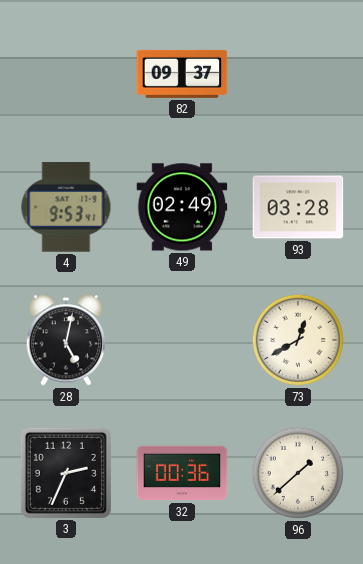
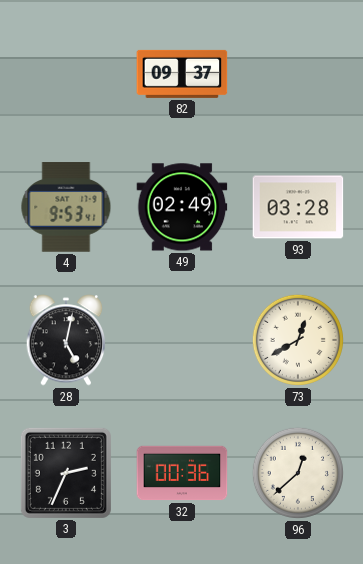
96: 1:38 -> 12:38
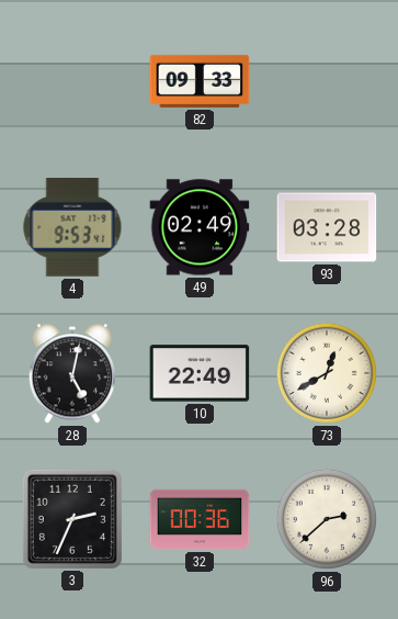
82: 09:37 -> 09:33
10: none -> 22:49
96: 12:38 -> 2:38
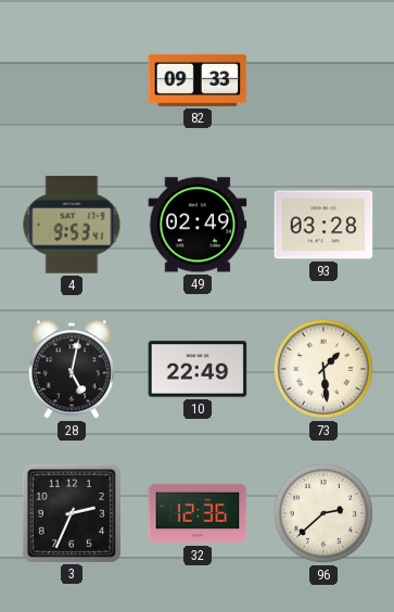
73: 12:40 -> 1:29
32: 00:36 -> 12:36
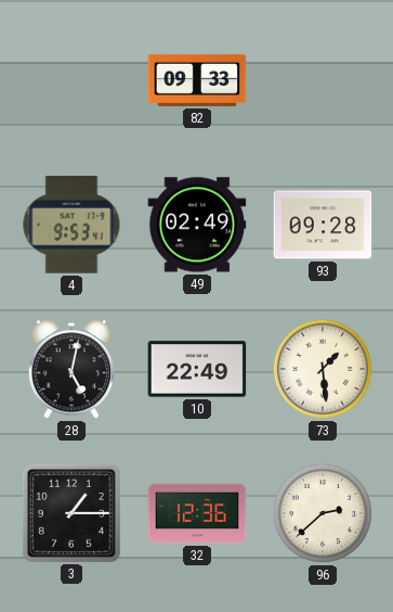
93: 03:28 -> 09:28
3: 2:34 -> 1:15
